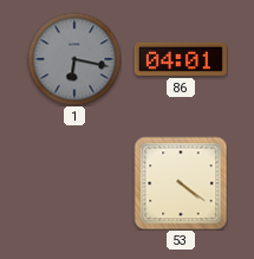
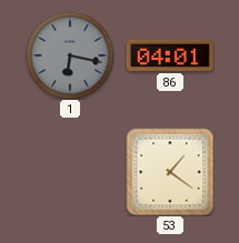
53: 4:21 -> 1:21
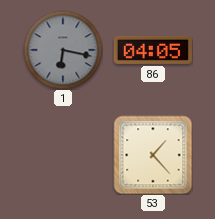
86: 04:01 -> 04:05
53: 1:21 -> 1:23
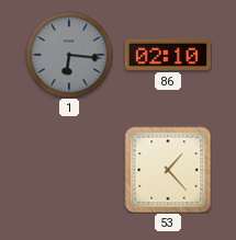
1: 6:17 -> 6:16
86: 04:05 -> 02:10
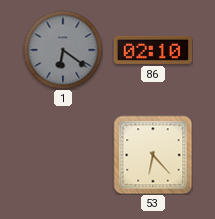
1: 6:16 -> 6:21
53: 1:23 -> 6:23
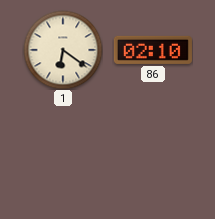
1 dial: grey -> cream
53: 6:23 -> none
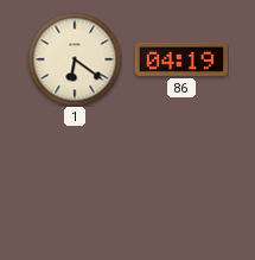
86: 02:10 -> 04:19
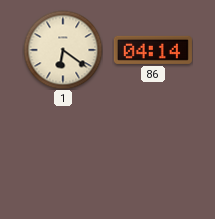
86: 04:19 -> 04:14
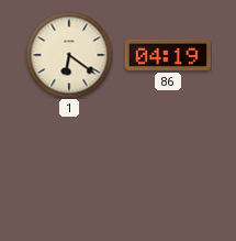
86: 04:14 -> 04:19
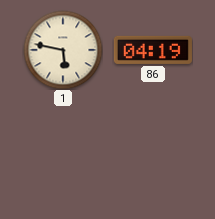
1: 6:21 -> 5:47
